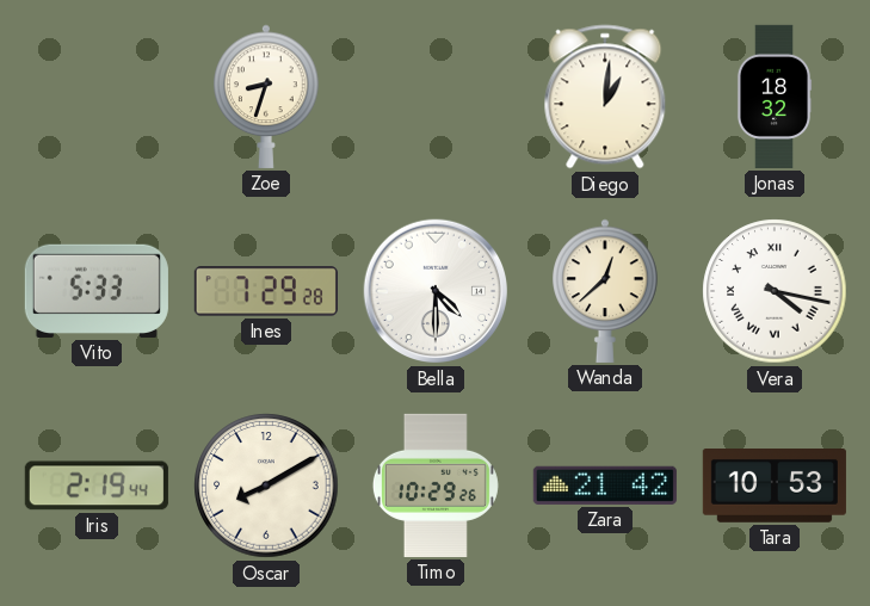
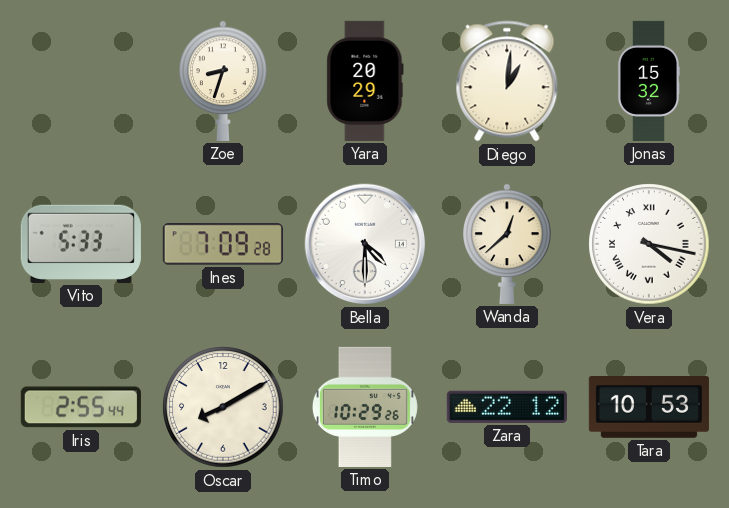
Yara: none -> 20:29
Jonas: 18:32 -> 15:32
Ines: 7:29 -> 7:09
Iris: 2:19 -> 2:55
Zara: 21:42 -> 22:12
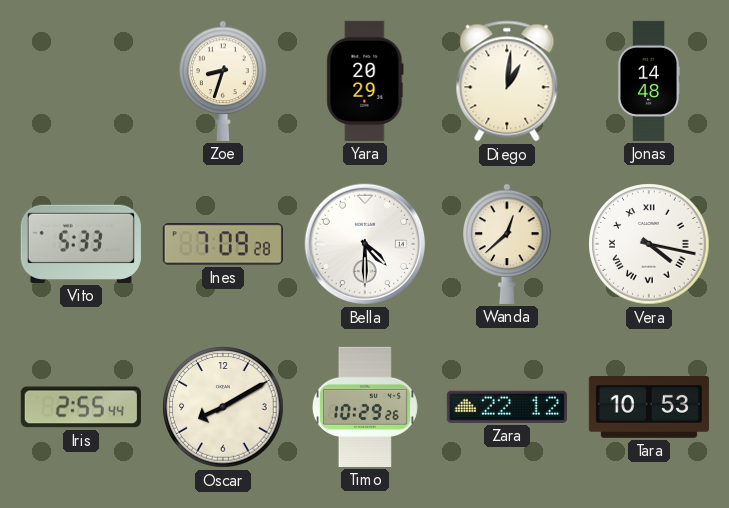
Jonas: 15:32 -> 14:48
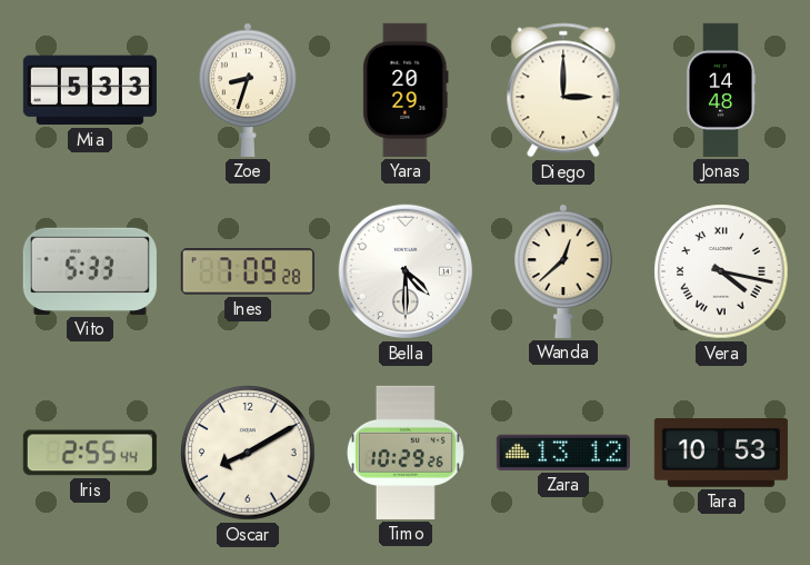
Mia: none -> 5:33
Diego: 1:01 -> 3:00
Zara: 22:12 -> 13:12
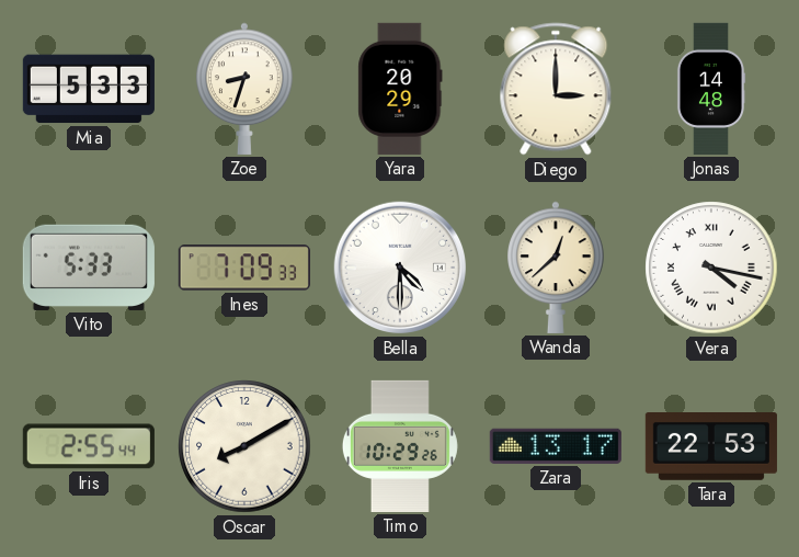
Ines: 7:09:28 -> 7:09:33
Zara: 13:12 -> 13:17
Tara: 10:53 -> 22:53
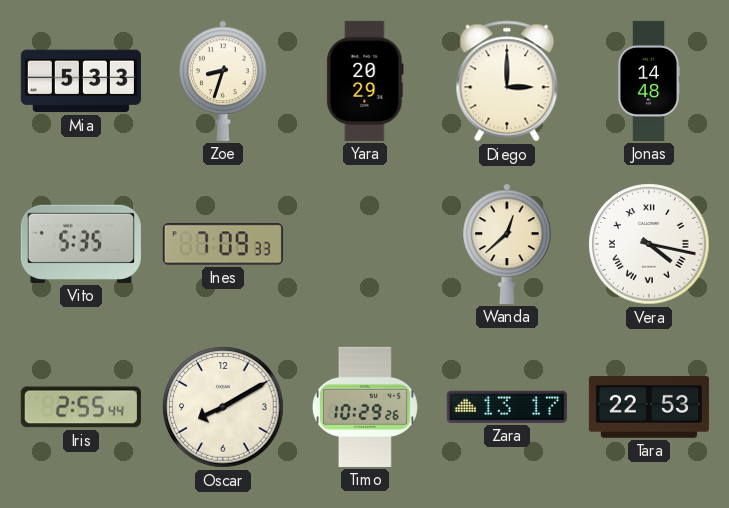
Vito: 5:33 -> 5:35
Bella: 4:30 -> none
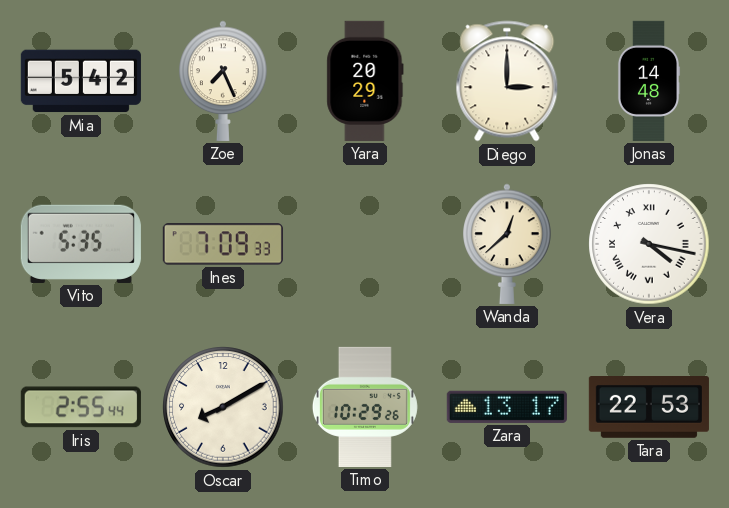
Mia: 5:33 -> 5:42
Zoe: 8:33 -> 7:26
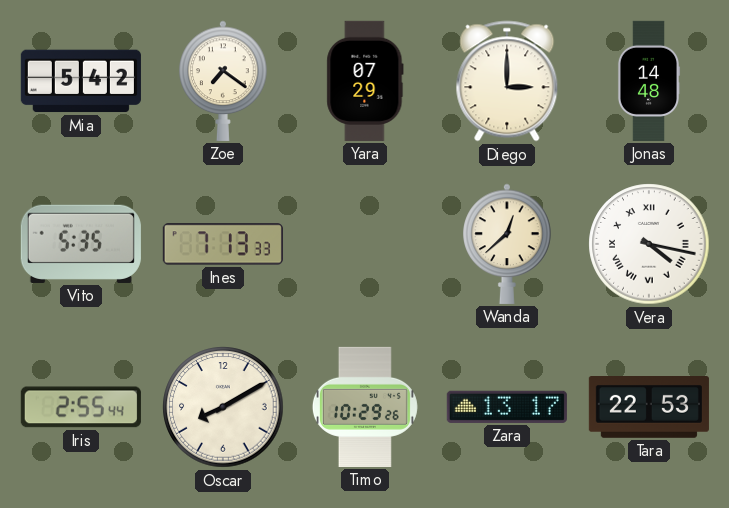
Zoe: 7:26 -> 7:21
Yara: 20:29 -> 07:29
Ines: 7:09 -> 7:13
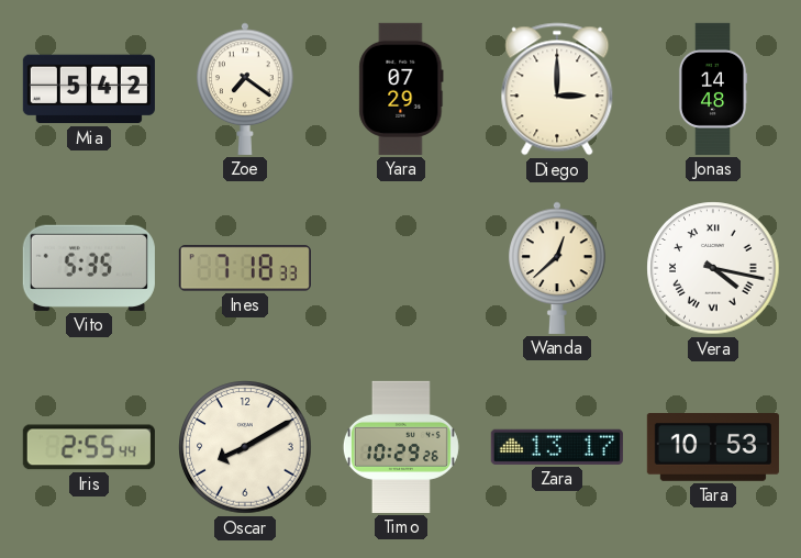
Ines: 7:13 -> 7:18
Tara: 22:53 -> 10:53
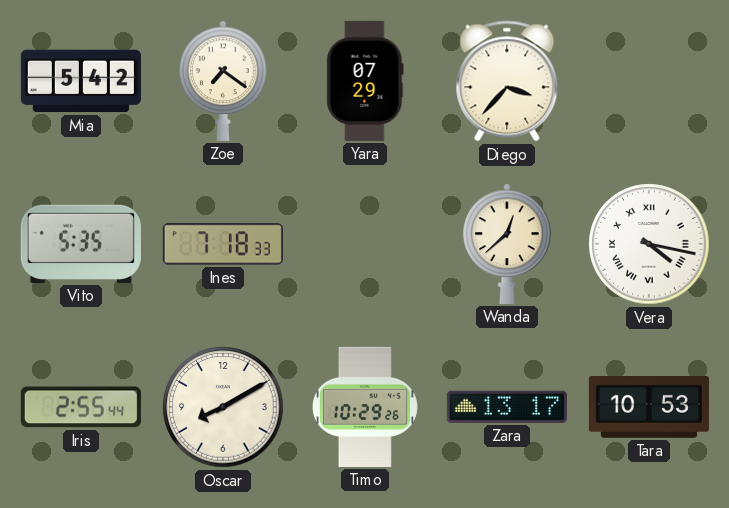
Diego: 3:00 -> 3:37
Jonas: 14:48 -> none
